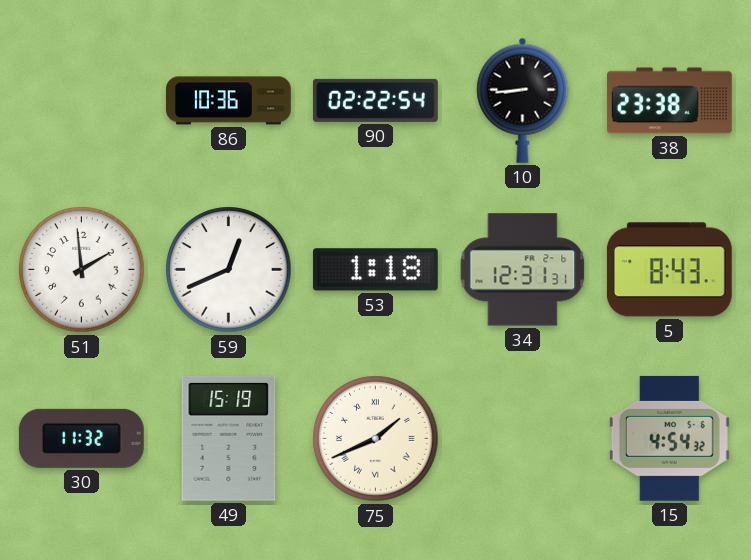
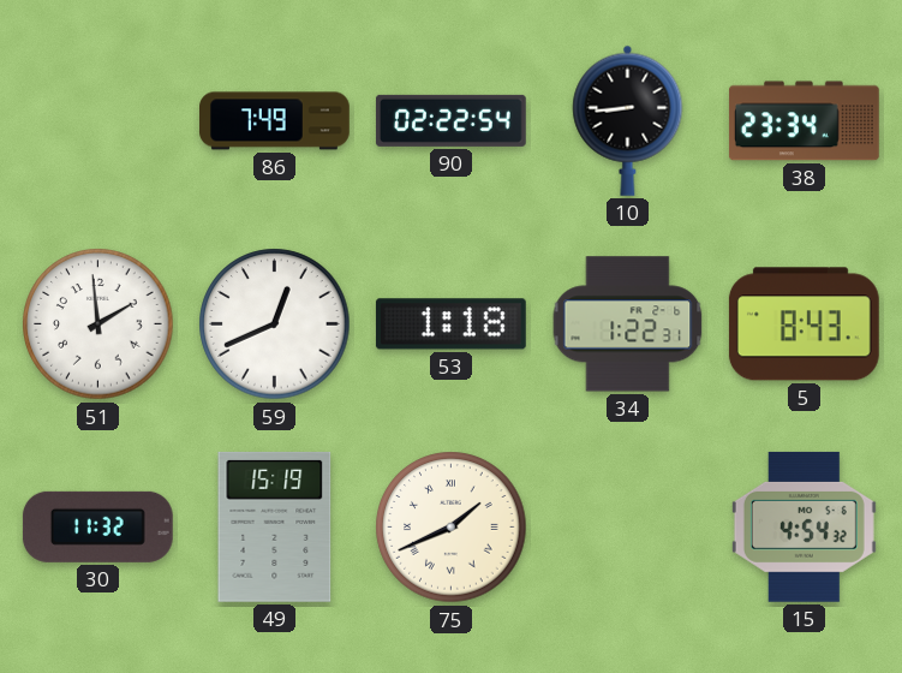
86: 10:36 -> 7:49
38: 23:38 -> 23:34
34: 12:31 -> 1:22
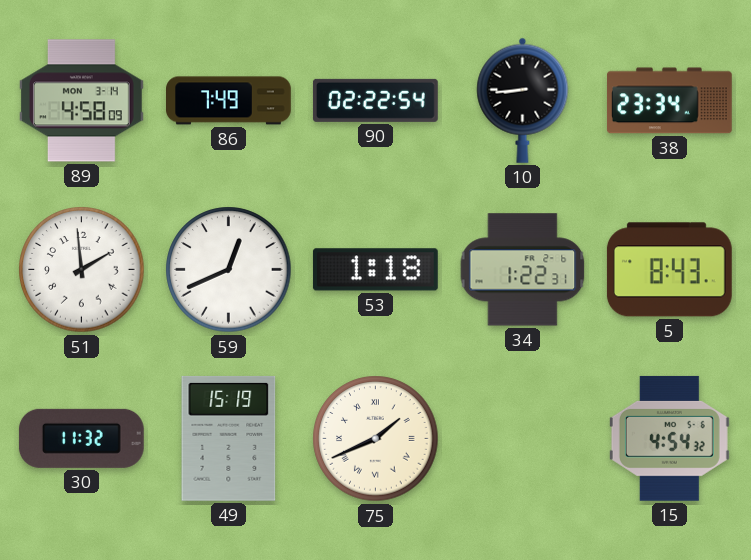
89: none -> 4:58
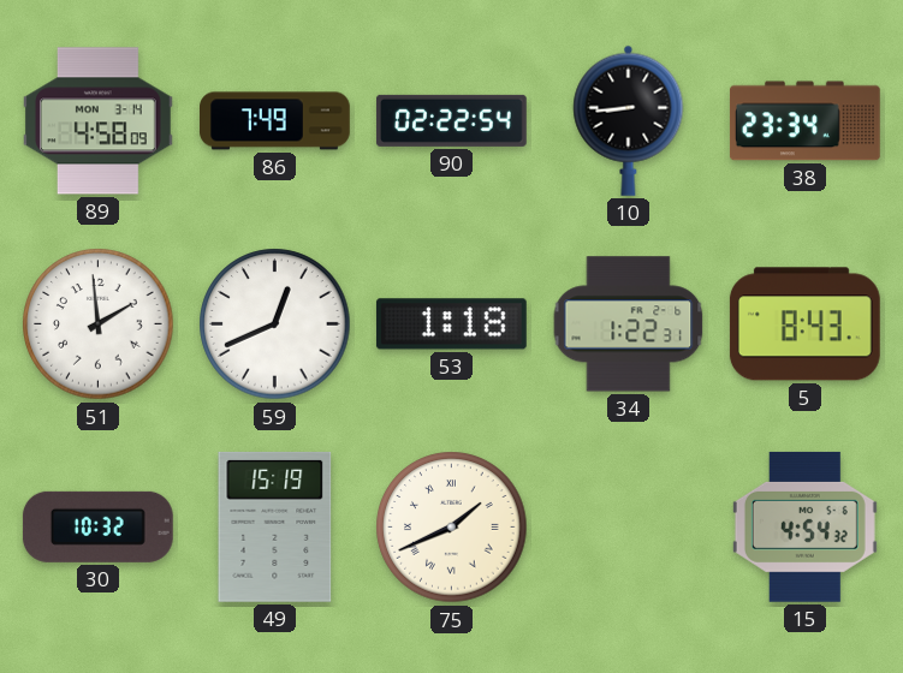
30: 11:32 -> 10:32
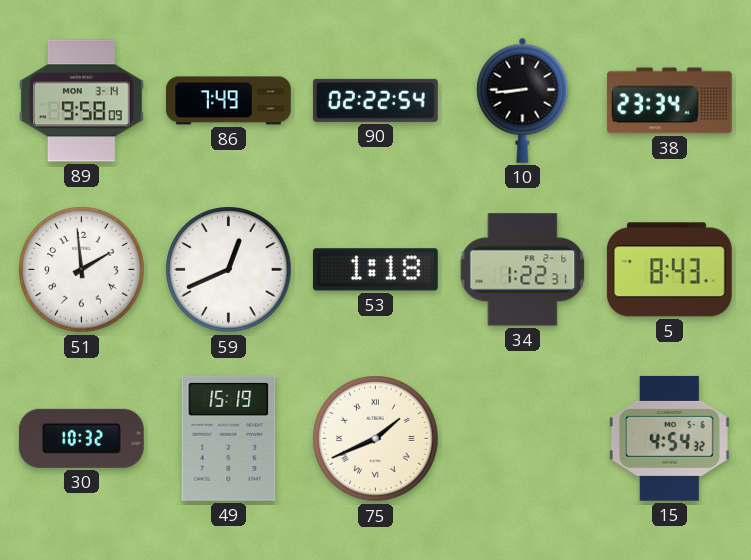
89: 4:58 -> 9:58
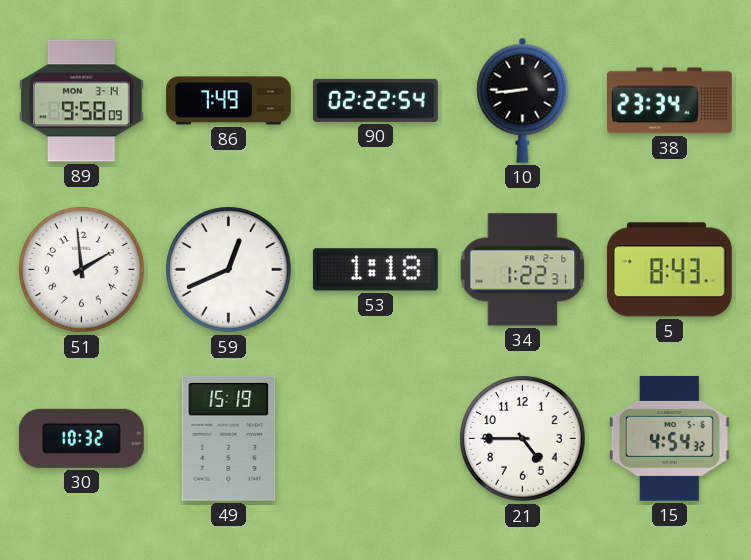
75: 1:41 -> none
21: none -> 4:45
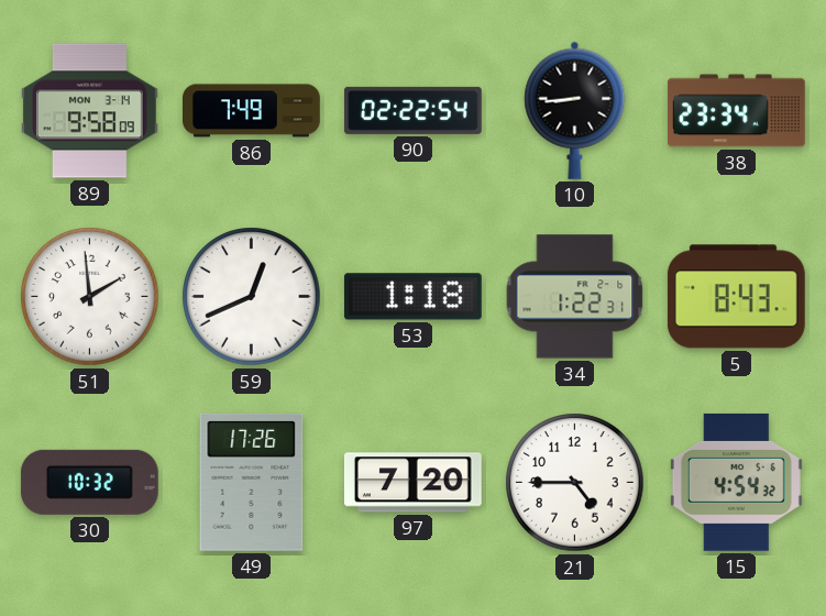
49: 15:19 -> 17:26
97: none -> 7:20
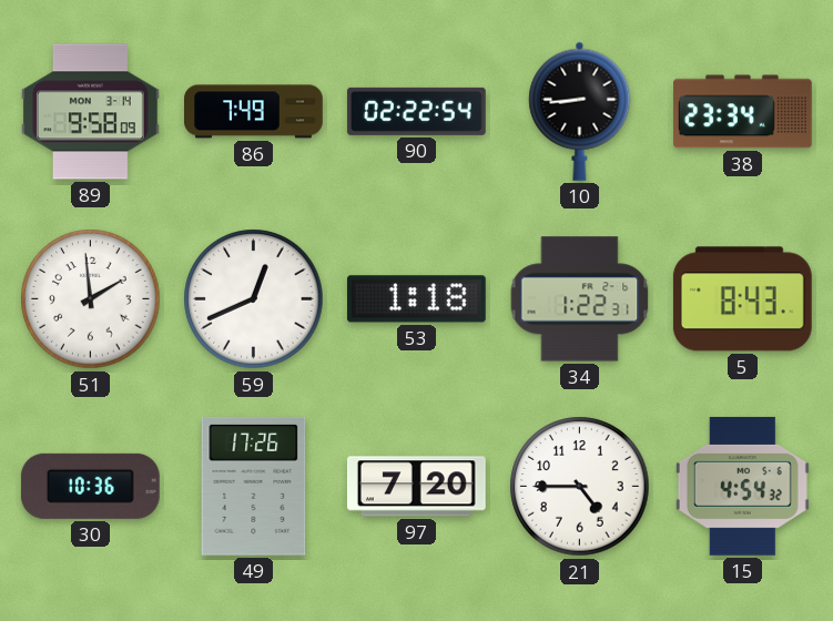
30: 10:32 -> 10:36
